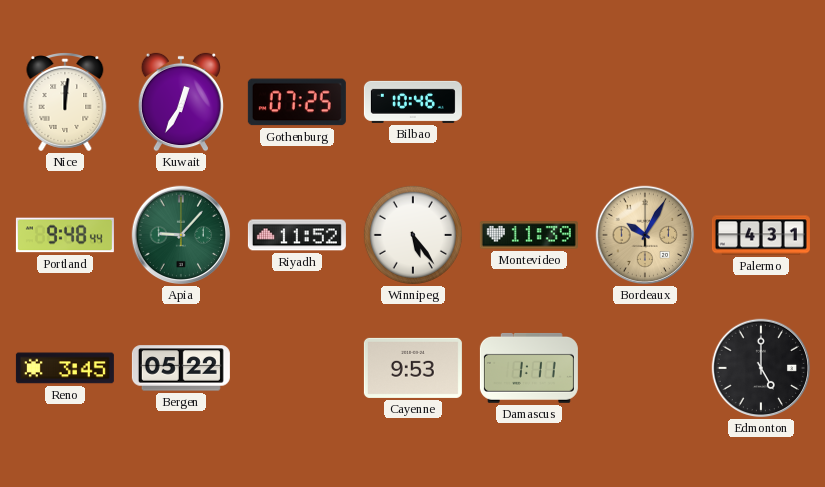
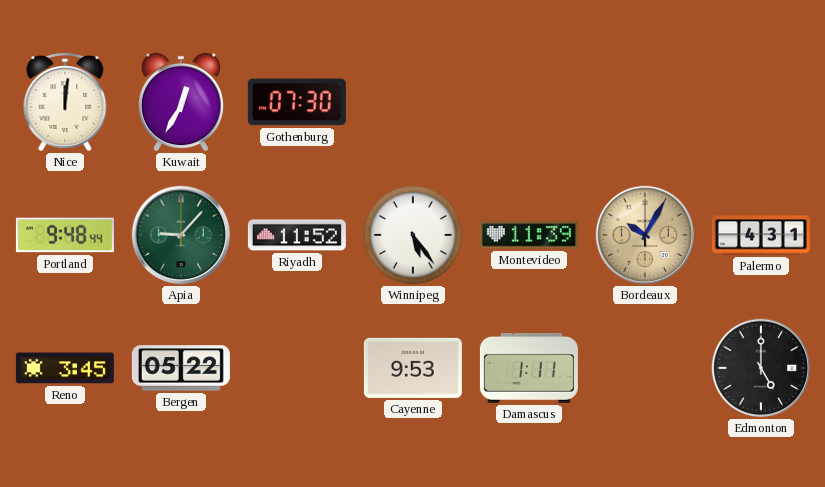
Gothenburg: 07:25 -> 07:30
Bilbao: 10:46 -> none
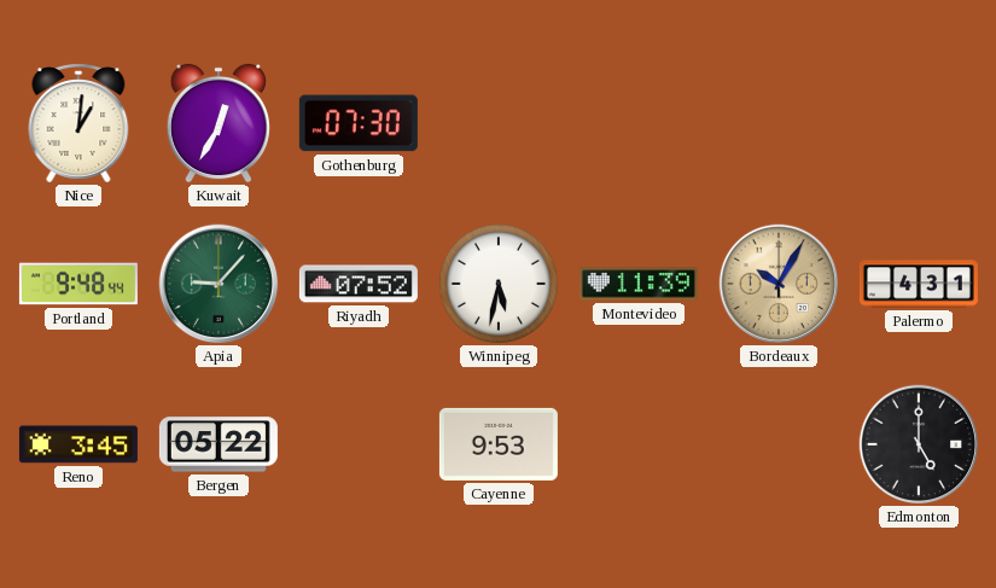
Nice: 12:01 -> 1:01
Riyadh: 11:52 -> 07:52
Winnipeg: 5:24 -> 5:32
Damascus: 1:11 -> none
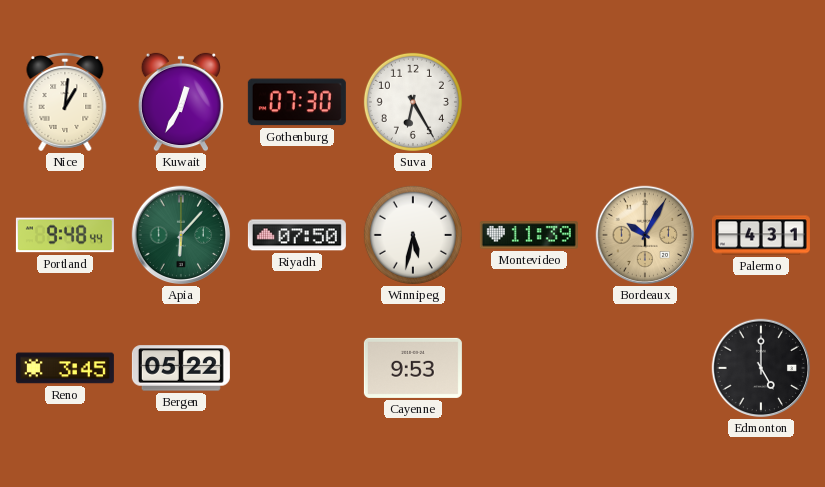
Suva: none -> 6:25
Apia: 9:07 -> 6:07
Riyadh: 07:52 -> 07:50
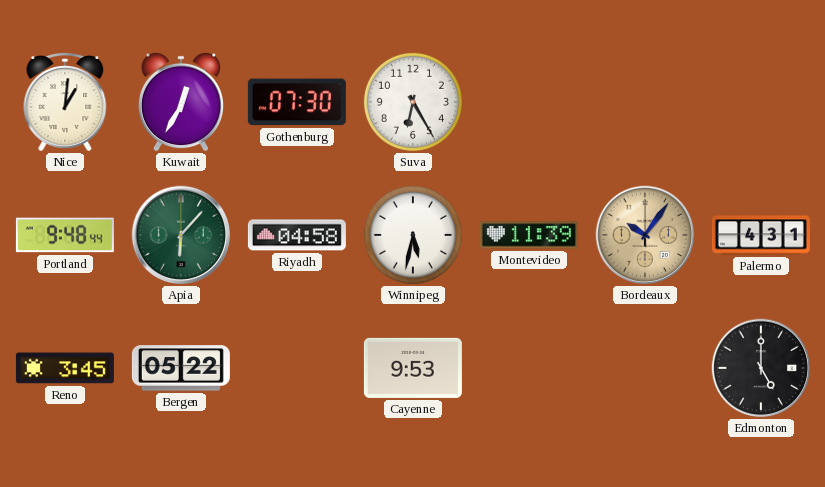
Riyadh: 07:50 -> 04:58
Bordeaux: 10:05 -> 10:06
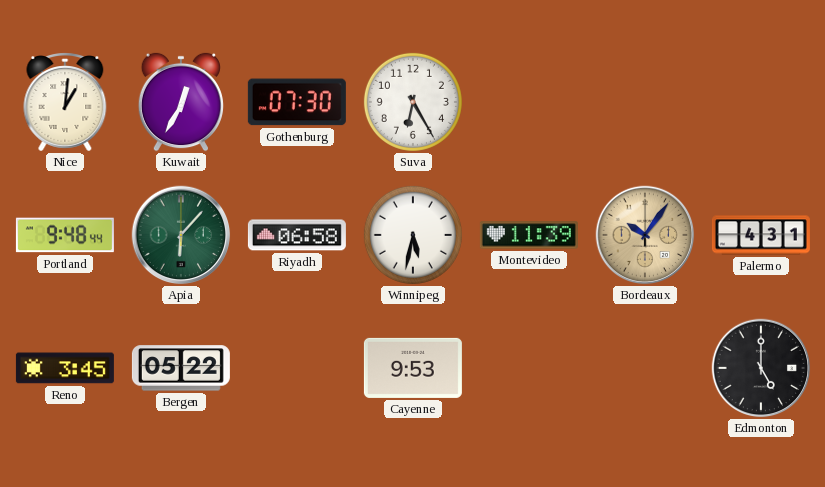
Riyadh: 04:58 -> 06:58
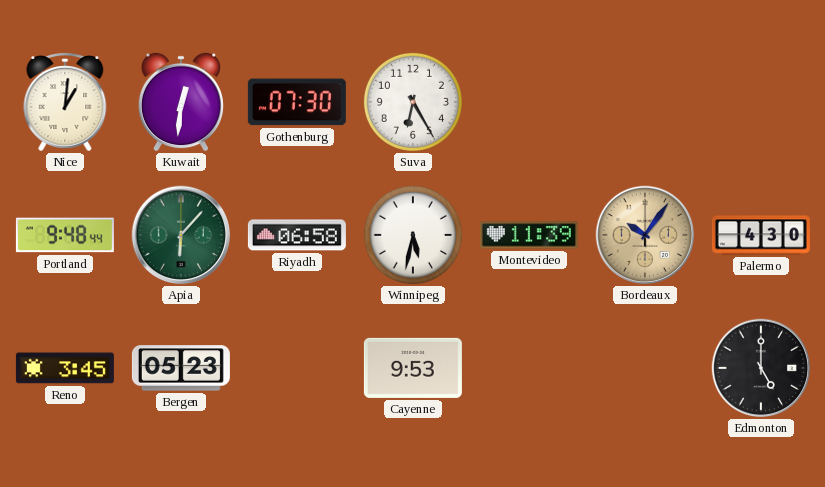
Kuwait: 12:35 -> 12:31
Palermo: 4:31 -> 4:30
Bergen: 05:22 -> 05:23
